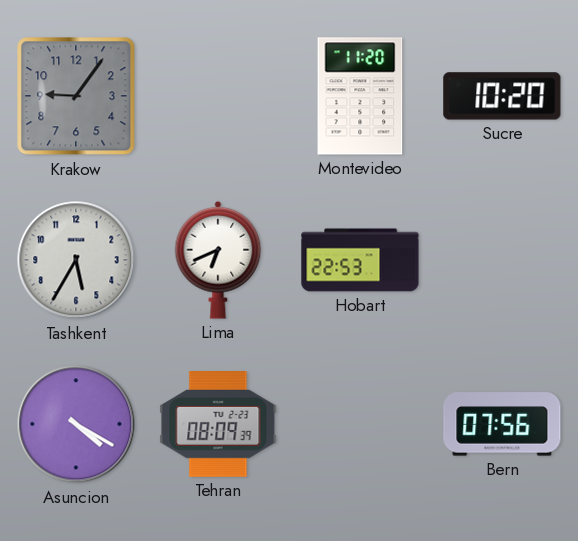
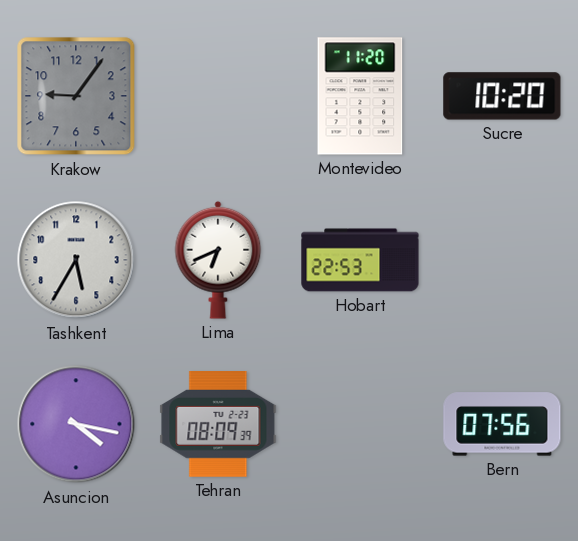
Asuncion: 4:20 -> 4:17
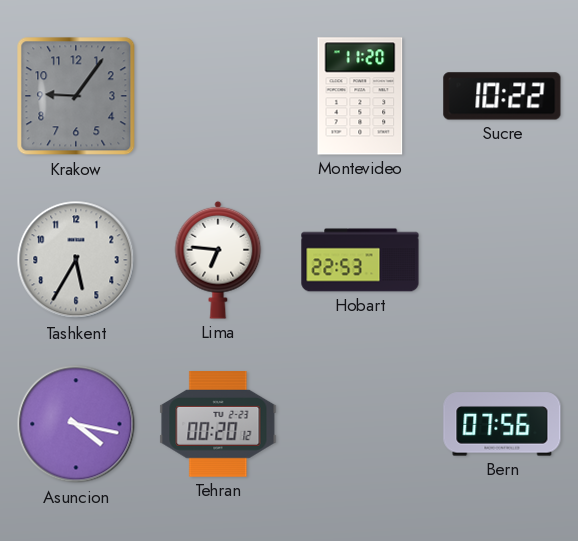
Sucre: 10:20 -> 10:22
Lima: 6:41 -> 6:46
Tehran: 08:09 -> 00:20
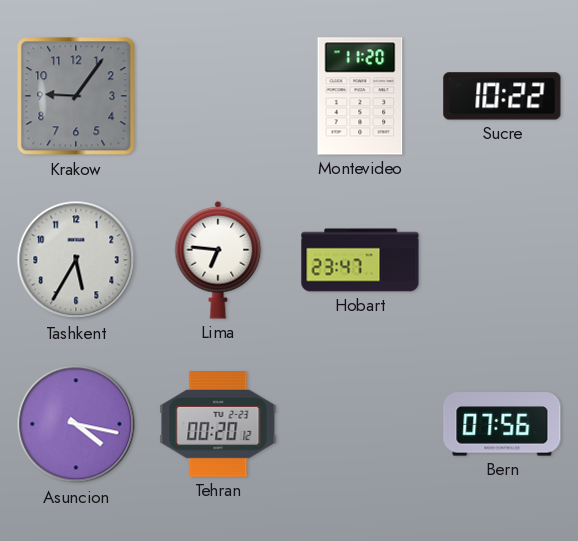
Hobart: 22:53 -> 23:47
